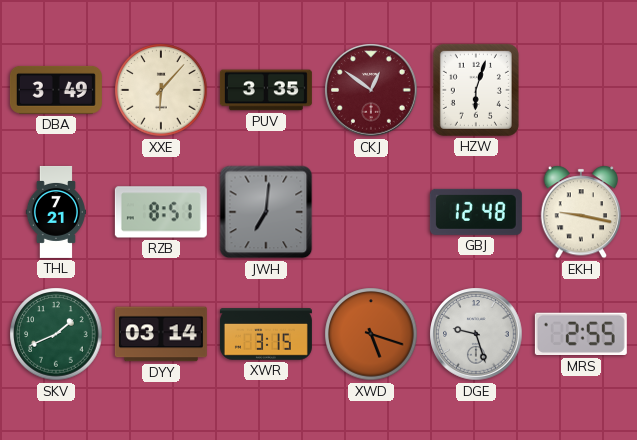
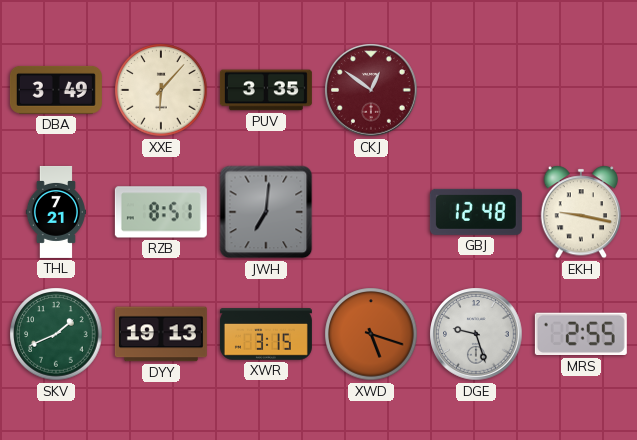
HZW: 6:03 -> none
DYY: 03:14 -> 19:13
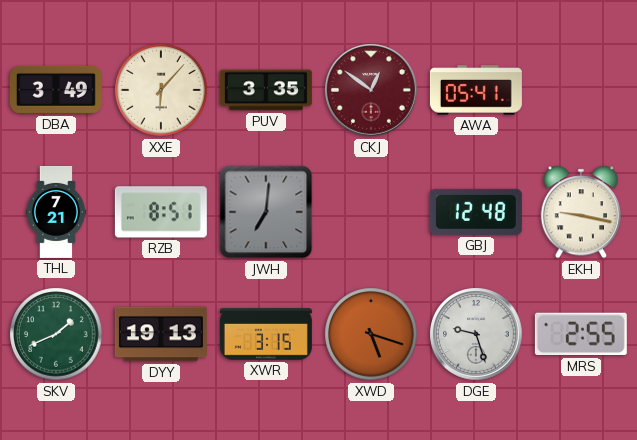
AWA: none -> 05:41
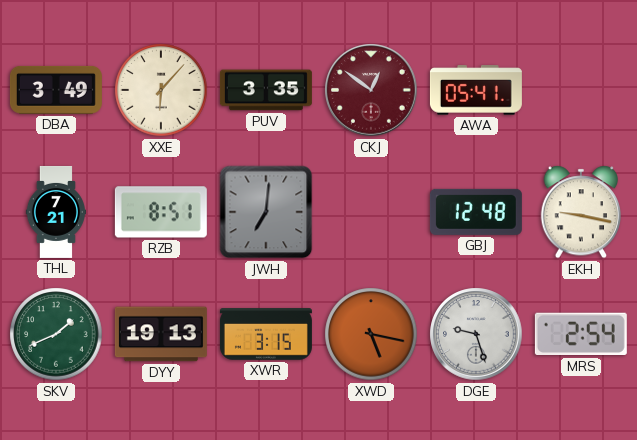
XWD: 5:18 -> 5:17
MRS: 2:55 -> 2:54
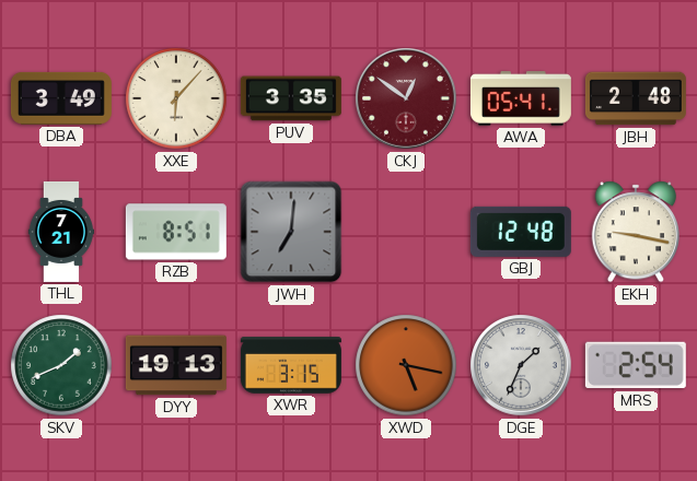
JBH: none -> 2:48
DGE: 9:27 -> 1:34
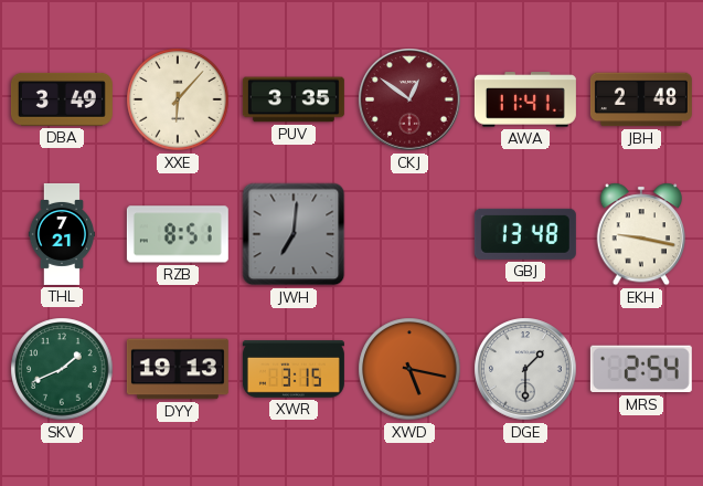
AWA: 05:41 -> 11:41
GBJ: 12:48 -> 13:48
DGE: 1:34 -> 1:30
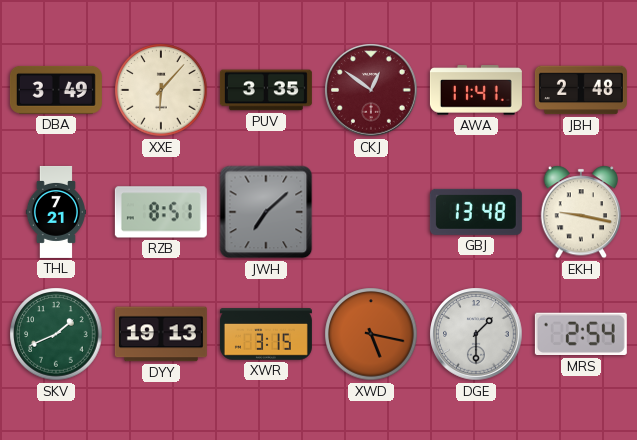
JWH: 7:01 -> 7:08
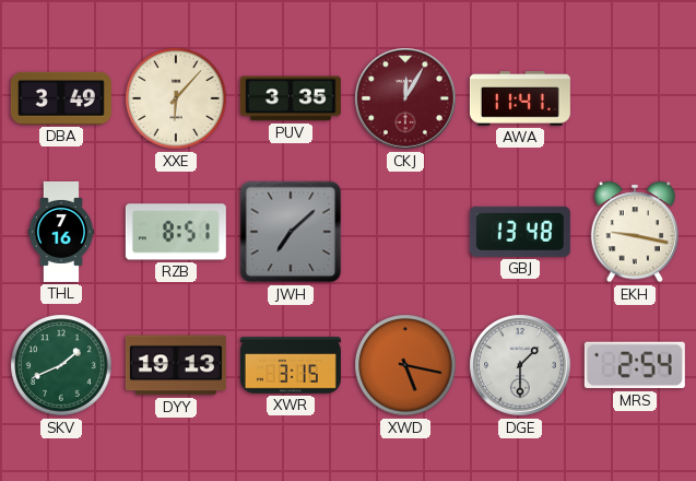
CKJ: 12:51 -> 12:05
JBH: 2:48 -> none
THL: 7:21 -> 7:16
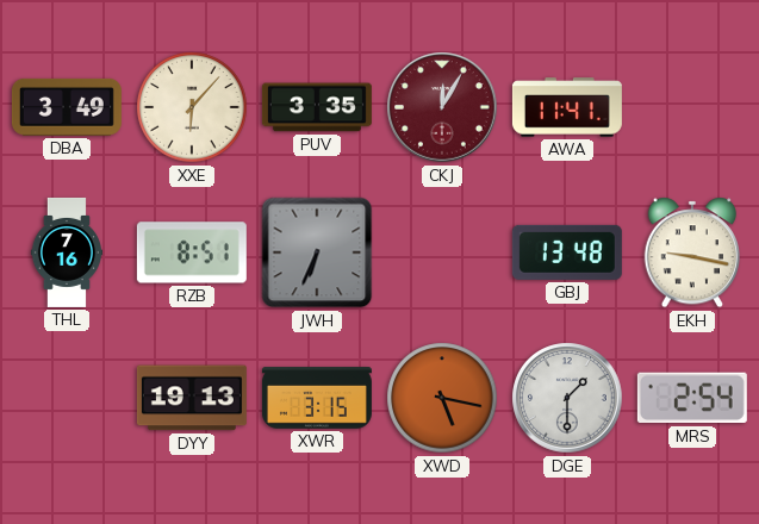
JWH: 7:08 -> 6:34
SKV: 1:41 -> none
